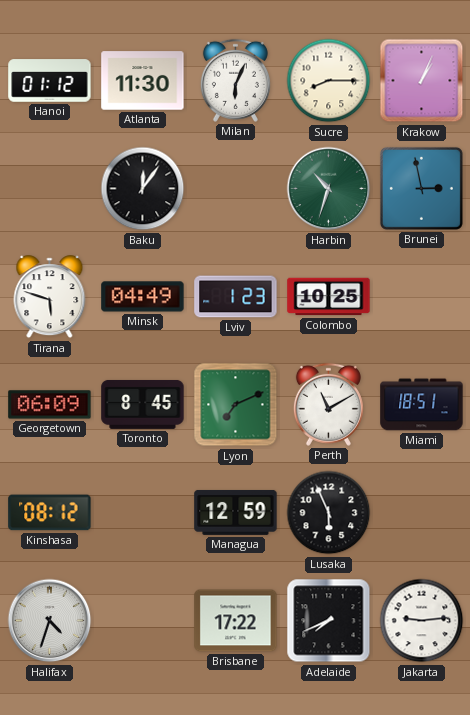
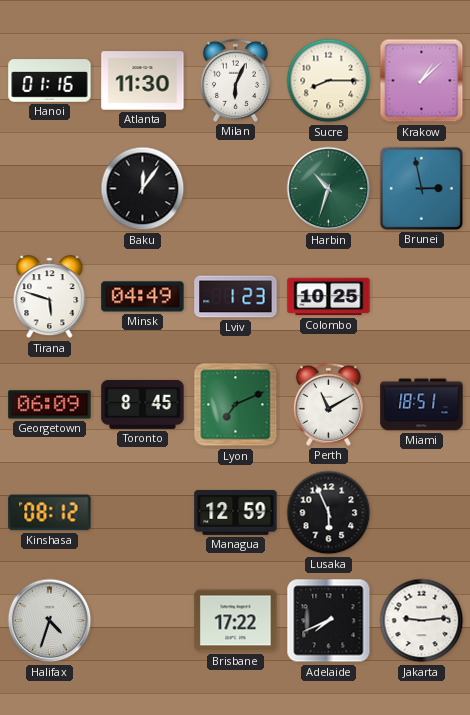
Hanoi: 01:12 -> 01:16
Krakow: 1:04 -> 1:08
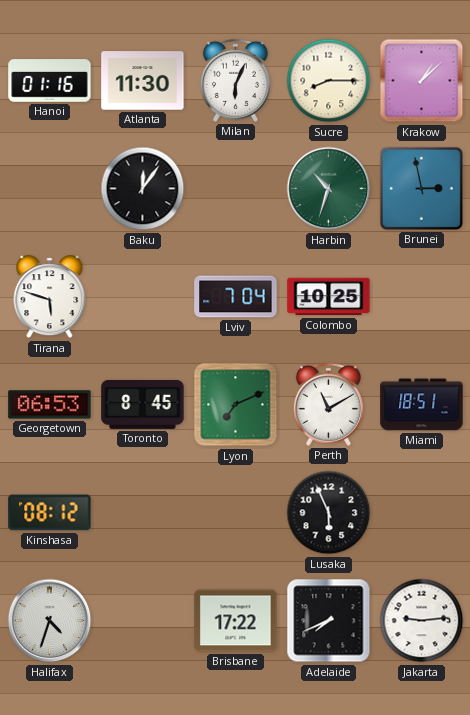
Minsk: 04:49 -> none
Lviv: 1:23 -> 7:04
Georgetown: 06:09 -> 06:53
Managua: 12:59 -> none
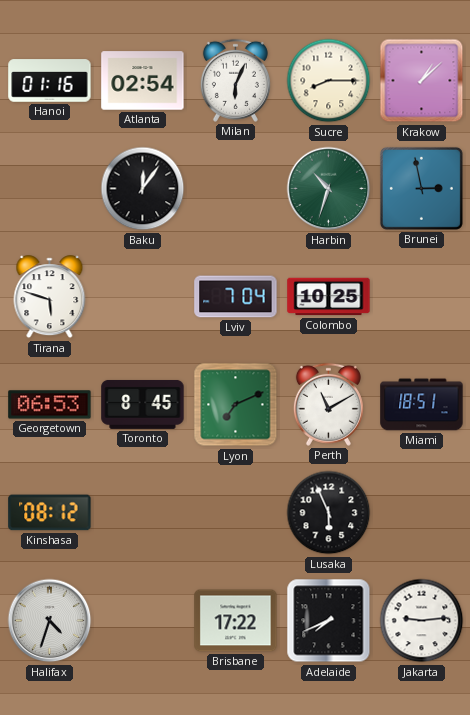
Atlanta: 11:30 -> 02:54
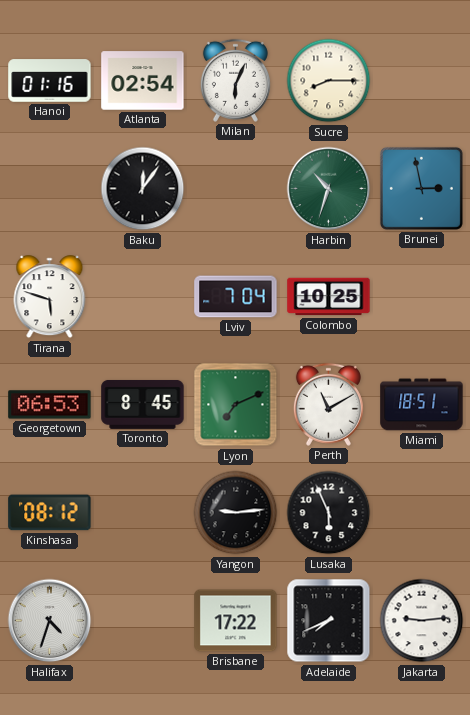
Krakow: 1:08 -> none
Yangon: none -> 9:14
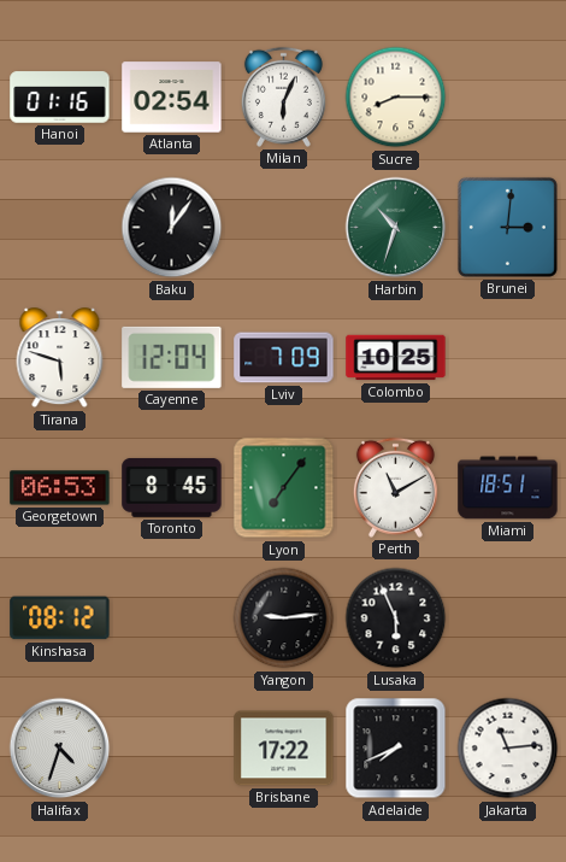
Brunei: 2:58 -> 3:01
Cayenne: none -> 12:04
Lviv: 7:04 -> 7:09
Lyon: 7:11 -> 7:06
Jakarta: 9:14 -> 11:14
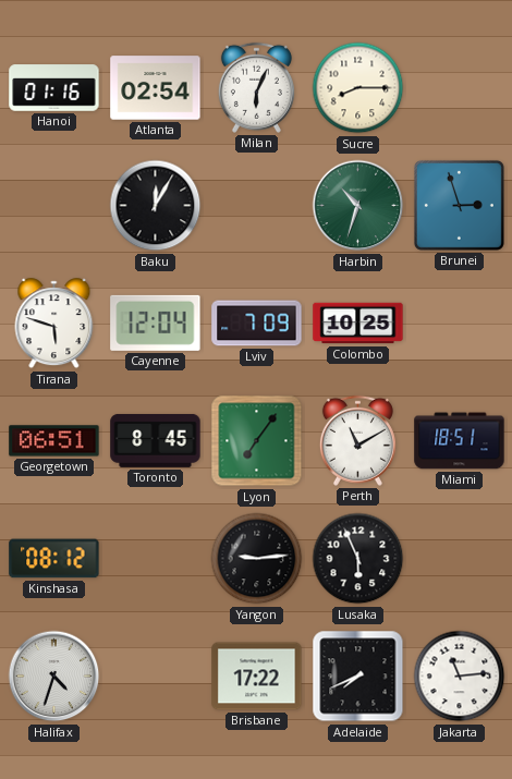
Baku: 12:06 -> 12:05
Brunei: 3:01 -> 2:57
Georgetown: 06:53 -> 06:51
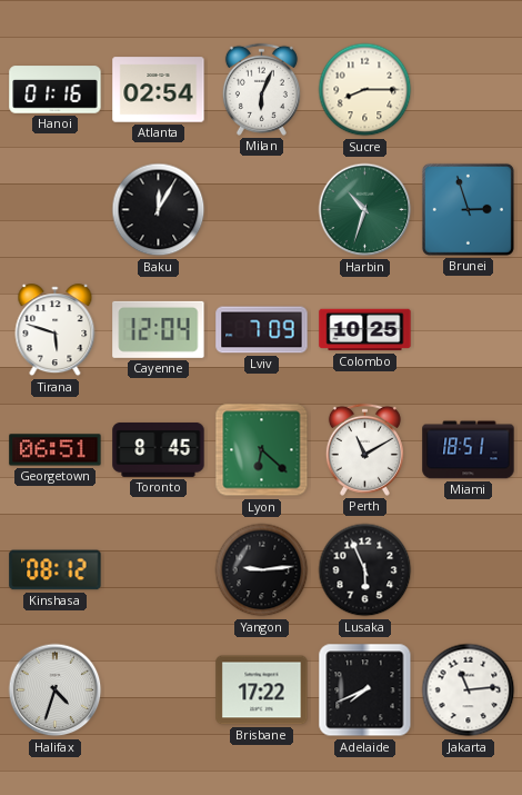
Lyon: 7:06 -> 6:22
